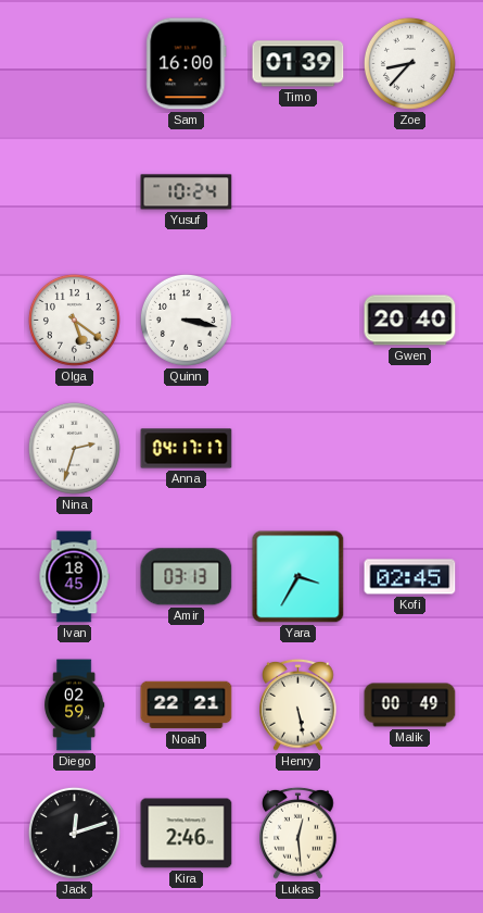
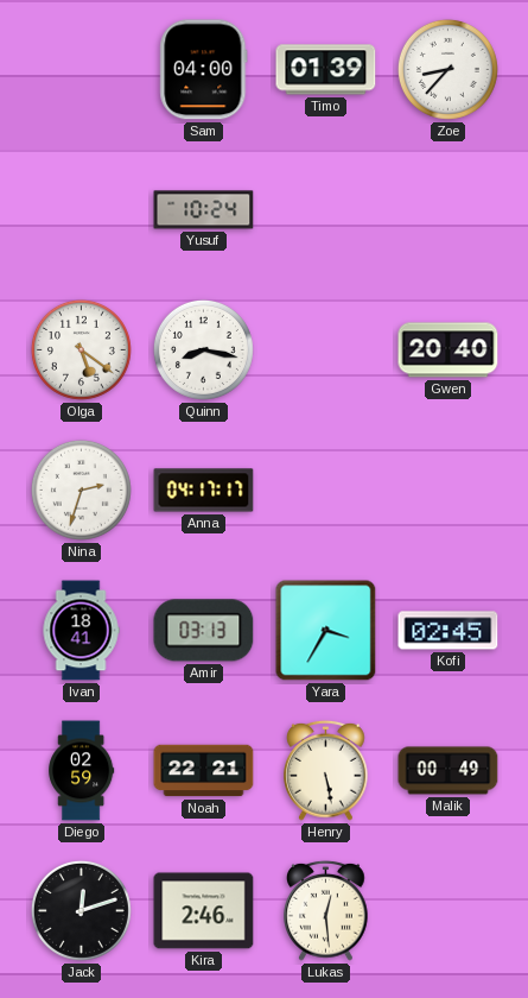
Sam: 16:00 -> 04:00
Quinn: 3:17 -> 8:17
Ivan: 18:45 -> 18:41
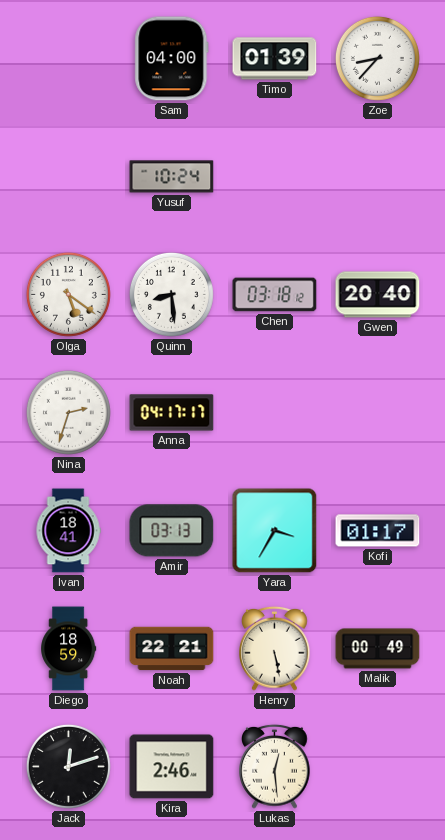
Quinn: 8:17 -> 8:29
Chen: none -> 03:18
Kofi: 02:45 -> 01:17
Diego: 02:59 -> 18:59
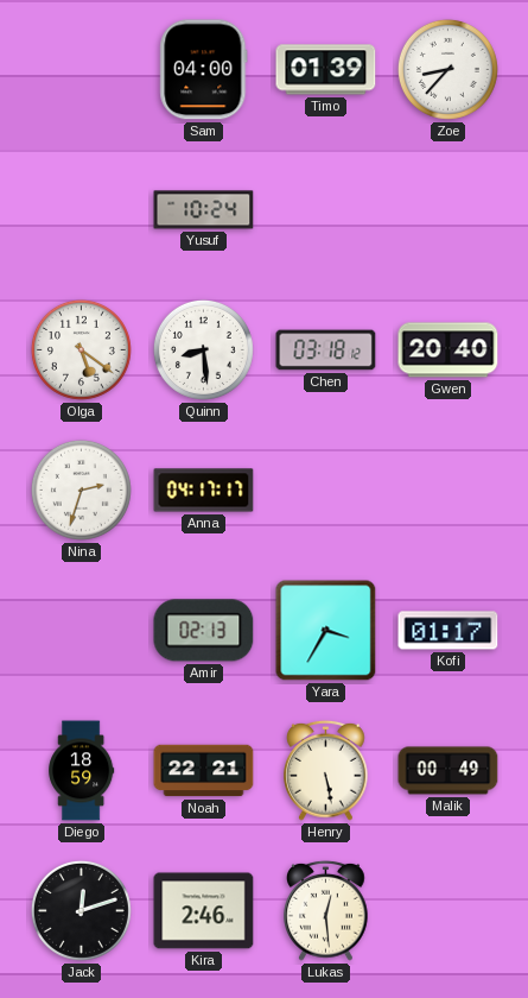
Ivan: 18:41 -> none
Amir: 03:13 -> 02:13
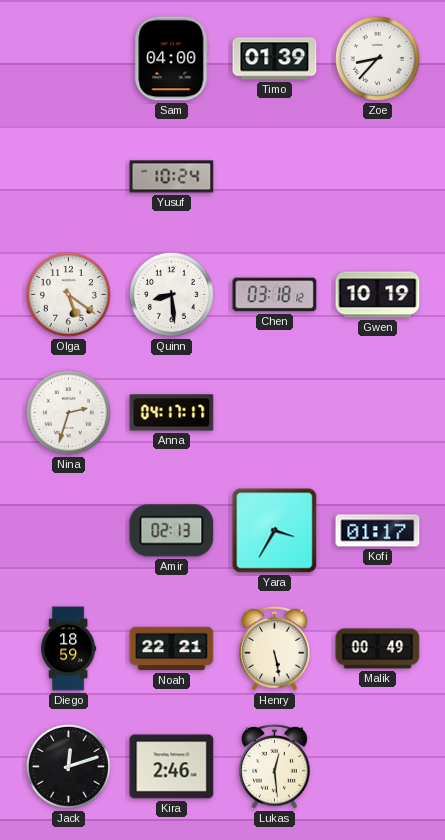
Gwen: 20:40 -> 10:19
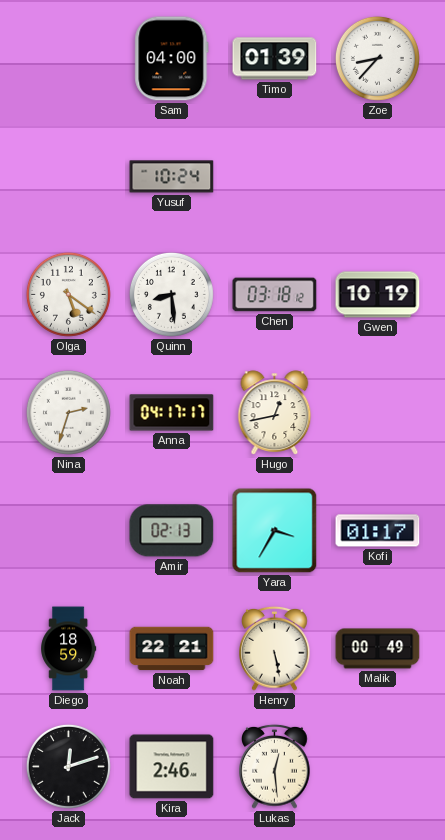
Hugo: none -> 12:43
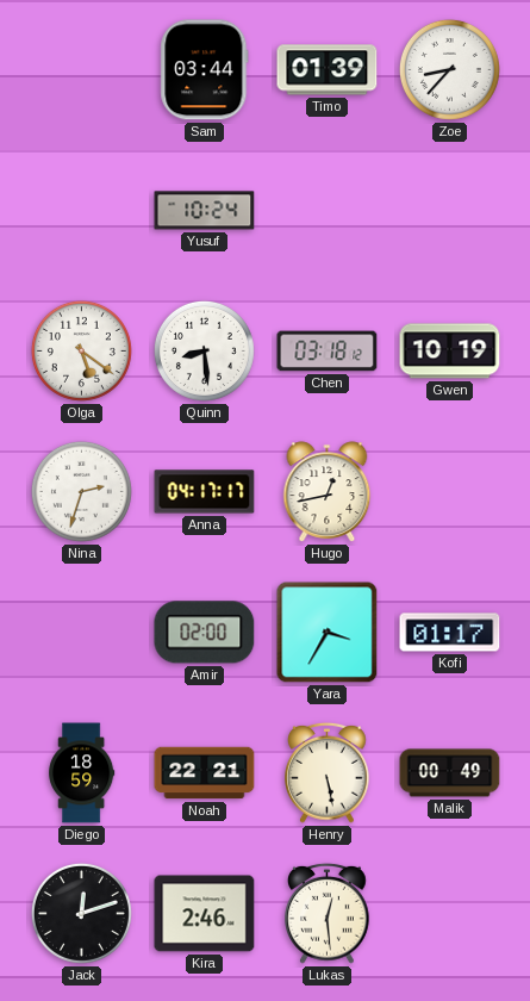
Sam: 04:00 -> 03:44
Amir: 02:13 -> 02:00
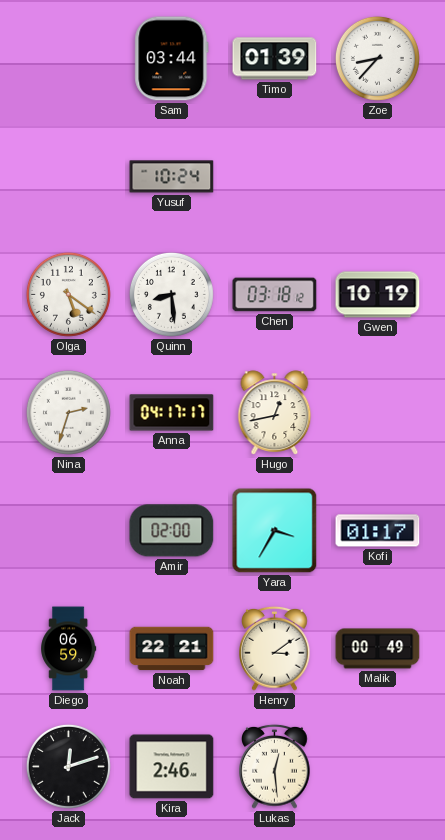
Diego: 18:59 -> 06:59
Henry: 5:28 -> 3:09
